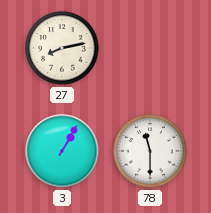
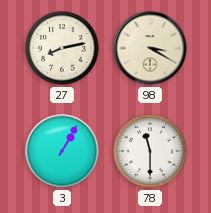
98: none -> 3:20
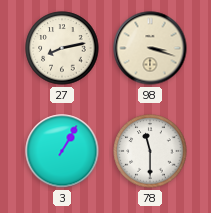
98: 3:20 -> 3:18
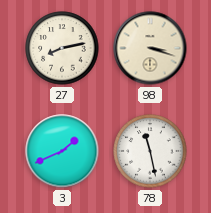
3: 1:05 -> 1:41
78: 11:30 -> 11:28
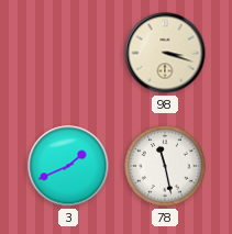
27: 8:13 -> none
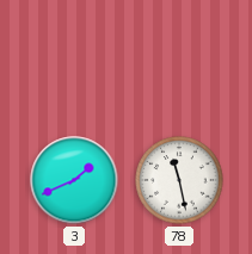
98: 3:18 -> none
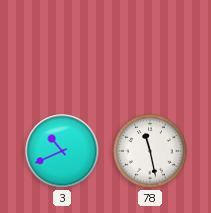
3: 1:41 -> 10:41
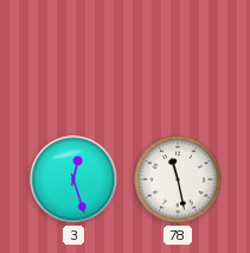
3: 10:41 -> 12:27
